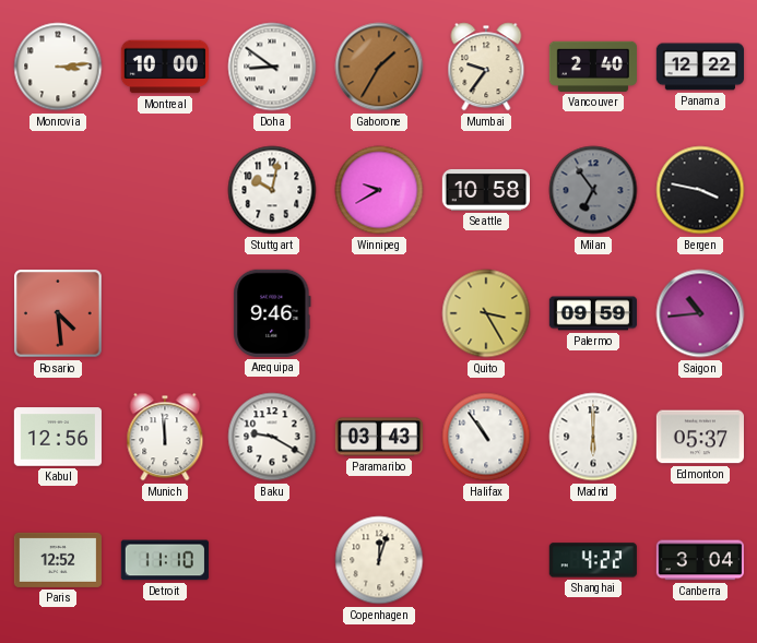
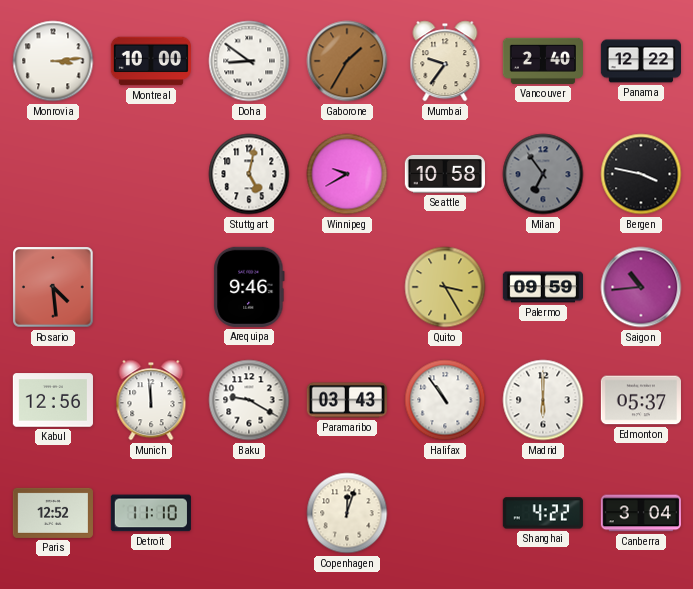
Stuttgart: 10:02 -> 5:02
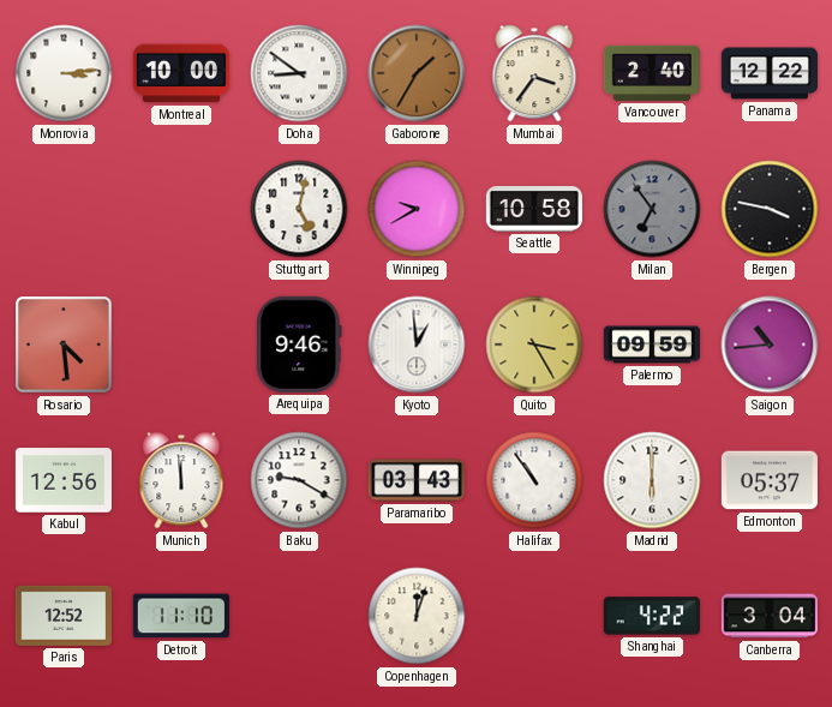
Mumbai: 9:36 -> 3:36
Kyoto: none -> 12:59
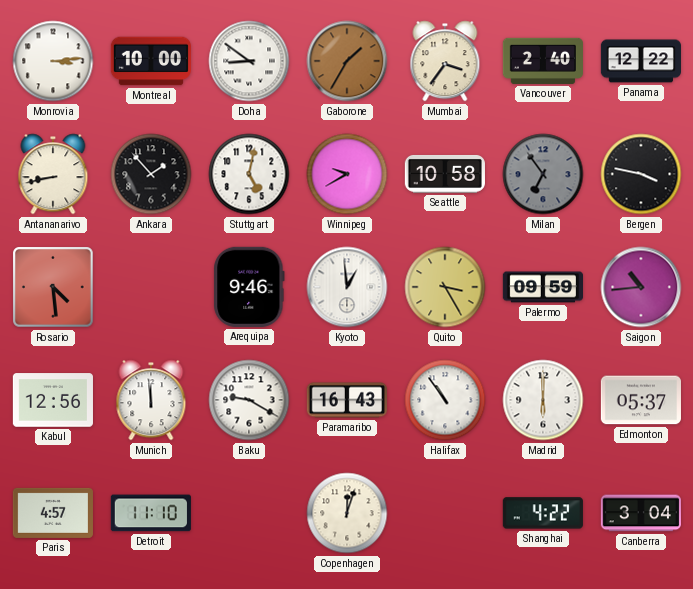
Antananarivo: none -> 8:43
Ankara: none -> 1:53
Paramaribo: 03:43 -> 16:43
Paris: 12:52 -> 4:57
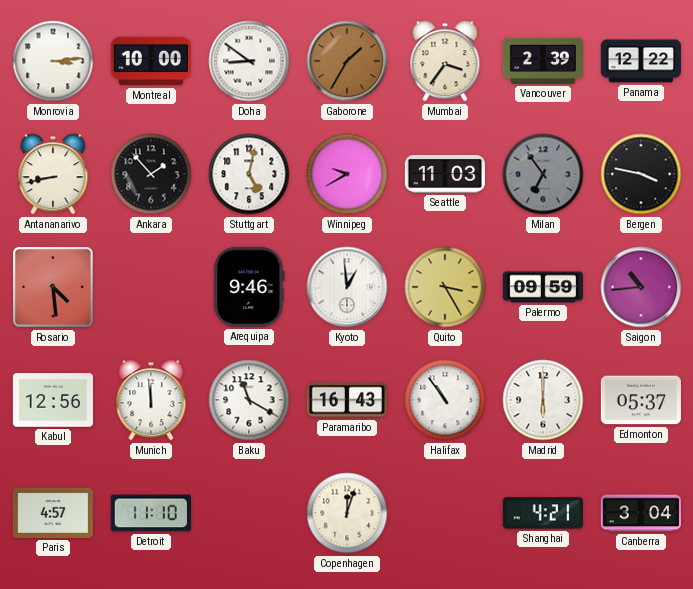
Vancouver: 2:40 -> 2:39
Seattle: 10:58 -> 11:03
Baku: 9:20 -> 11:20
Shanghai: 4:22 -> 4:21
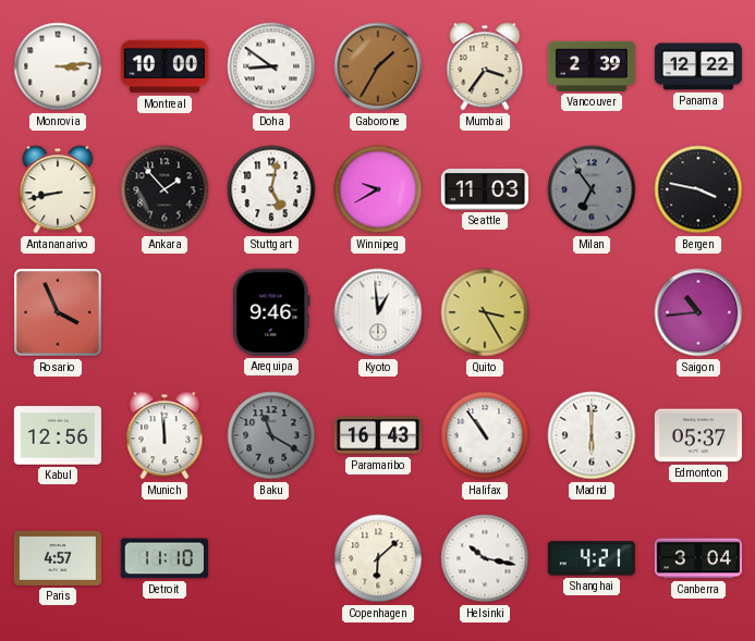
Rosario: 4:29 -> 3:56
Palermo: 09:59 -> none
Baku dial: white -> grey
Copenhagen: 12:03 -> 6:08
Helsinki: none -> 10:17
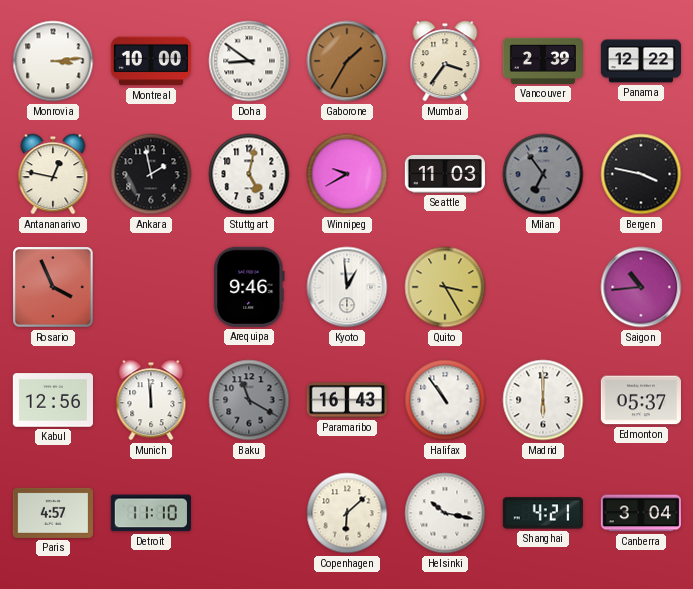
Antananarivo: 8:43 -> 12:47
Ankara: 1:53 -> 1:58
